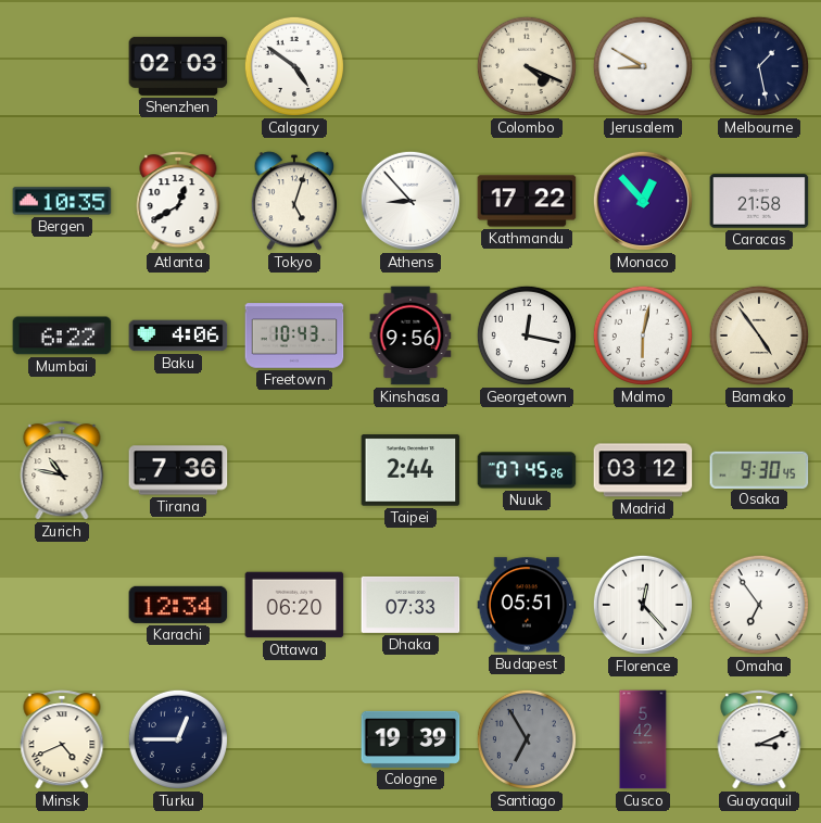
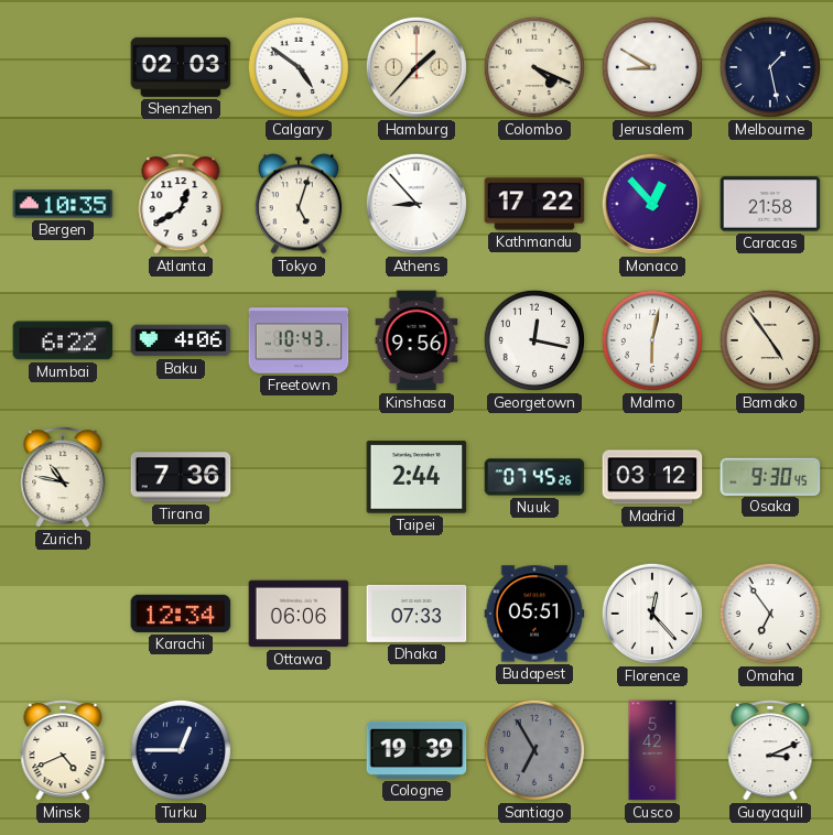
Hamburg: none -> 1:37
Ottawa: 06:20 -> 06:06
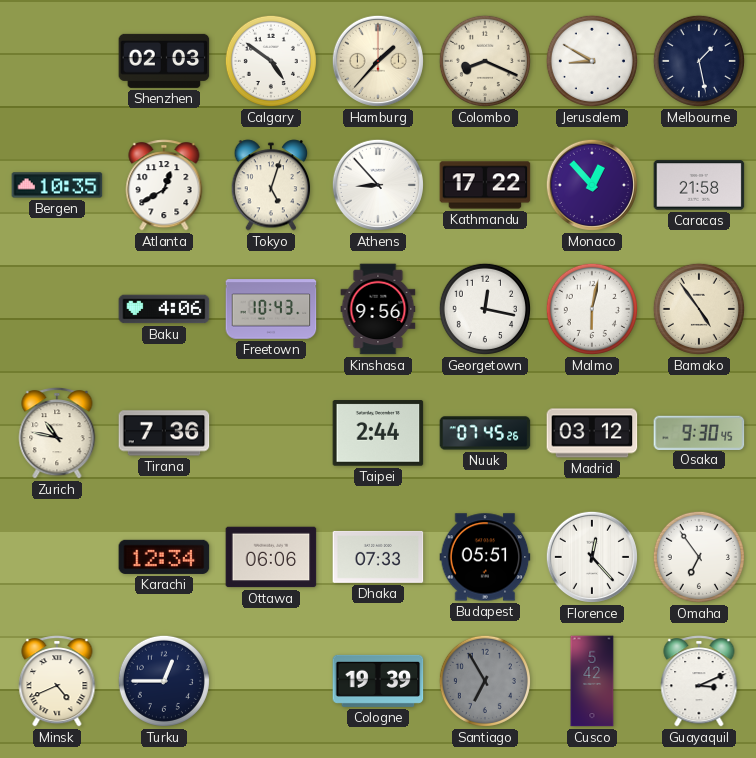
Colombo: 4:19 -> 8:19
Mumbai: 6:22 -> none
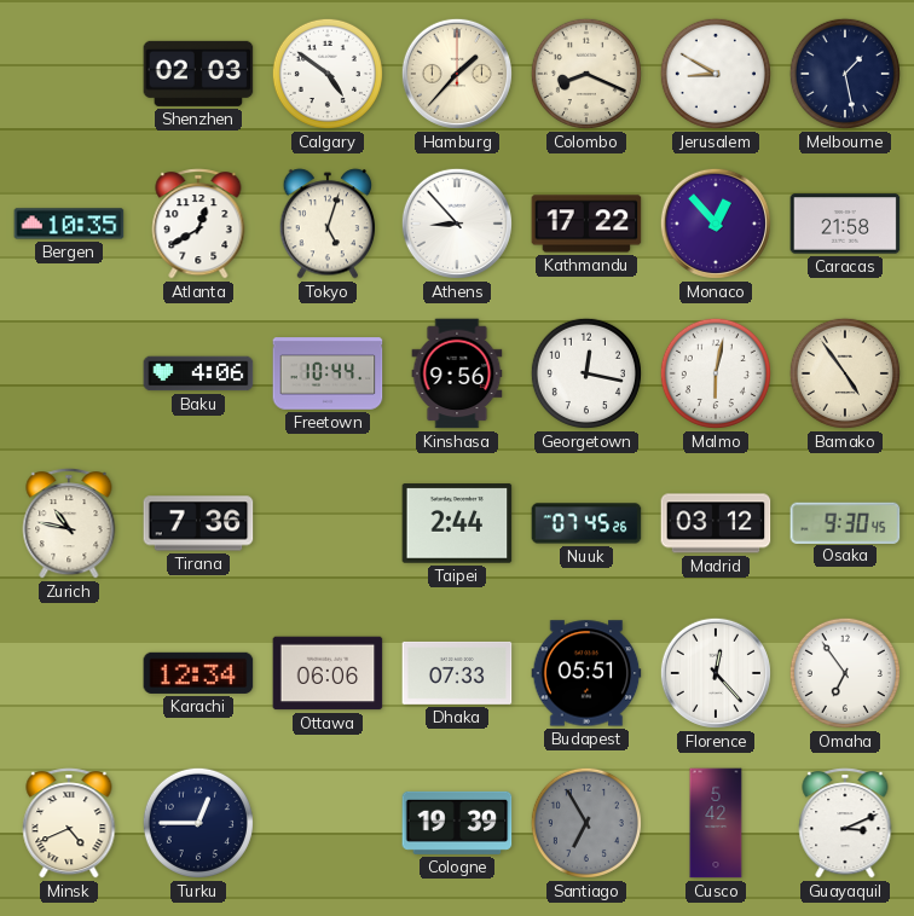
Freetown: 10:43 -> 10:44
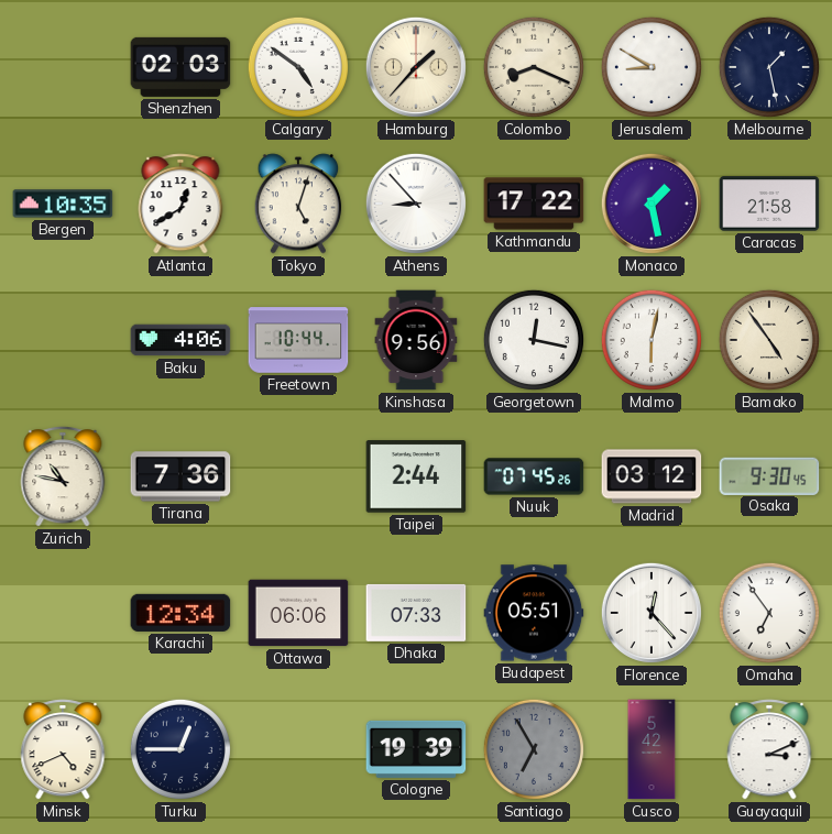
Monaco: 12:53 -> 1:28
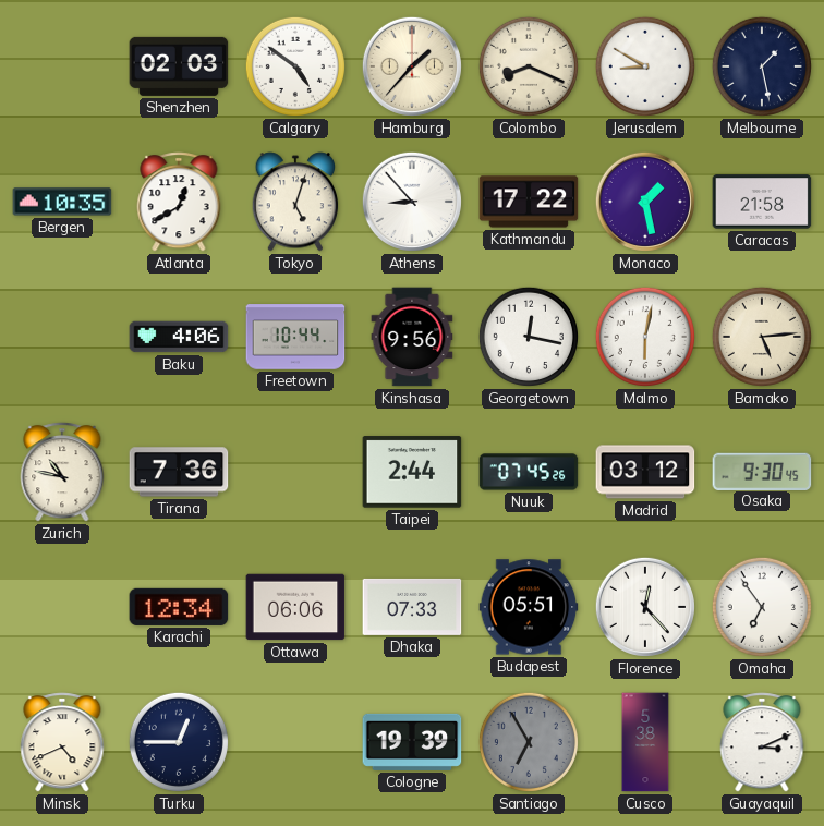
Bamako: 4:54 -> 5:14
Cusco: 5:42 -> 5:38
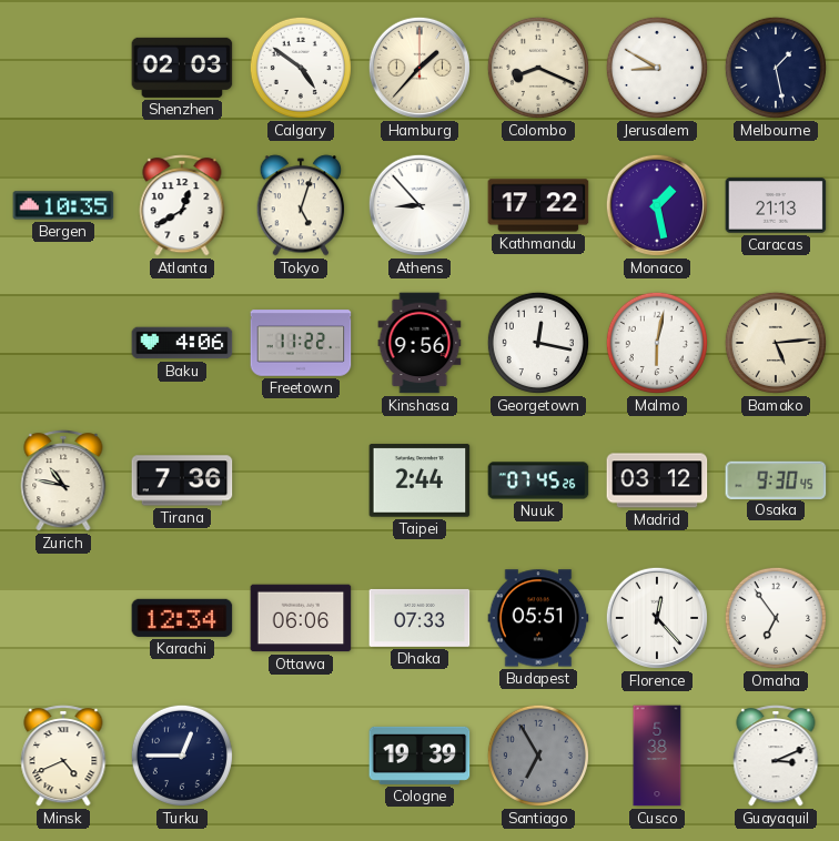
Caracas: 21:58 -> 21:13
Freetown: 10:44 -> 11:22
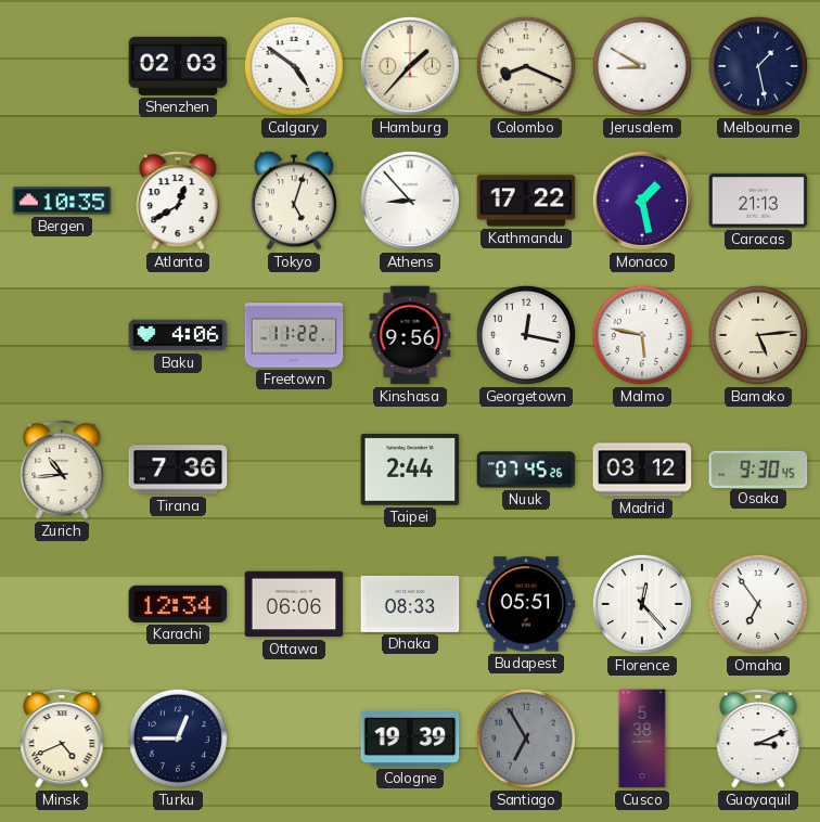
Malmo: 6:02 -> 5:47
Zurich: 10:47 -> 10:44
Dhaka: 07:33 -> 08:33
